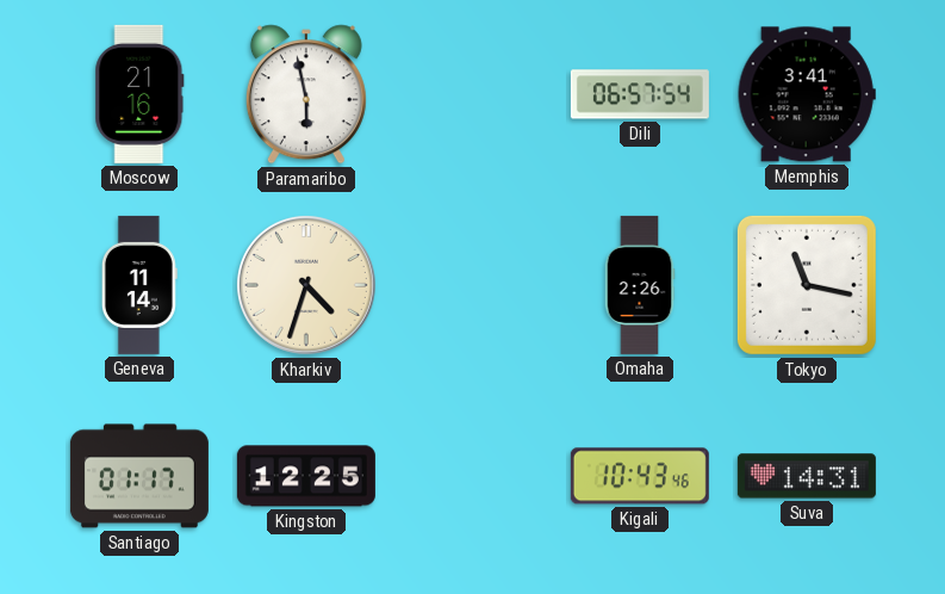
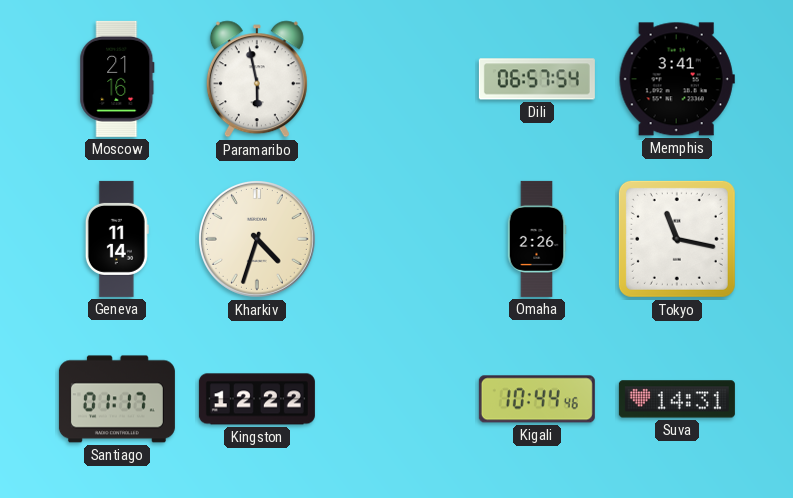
Kingston: 12:25 -> 12:22
Kigali: 10:43 -> 10:44
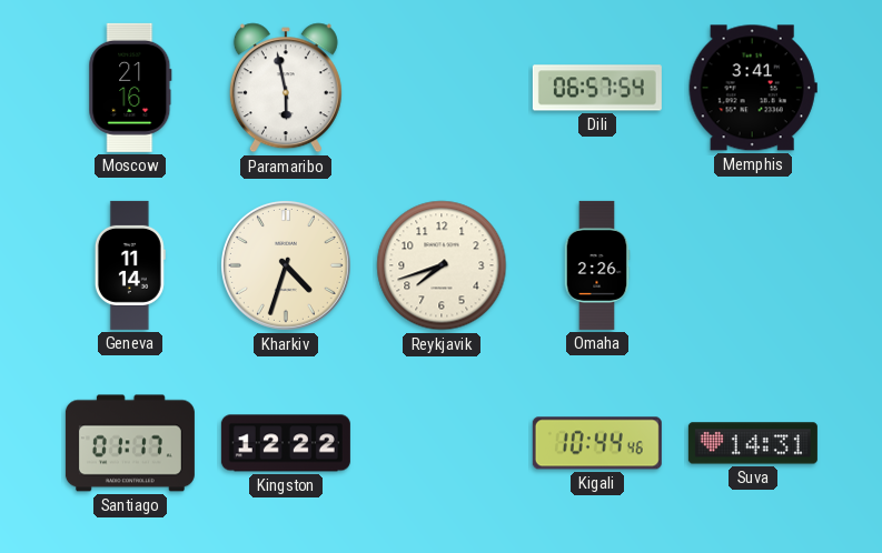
Reykjavik: none -> 7:42
Tokyo: 11:17 -> none
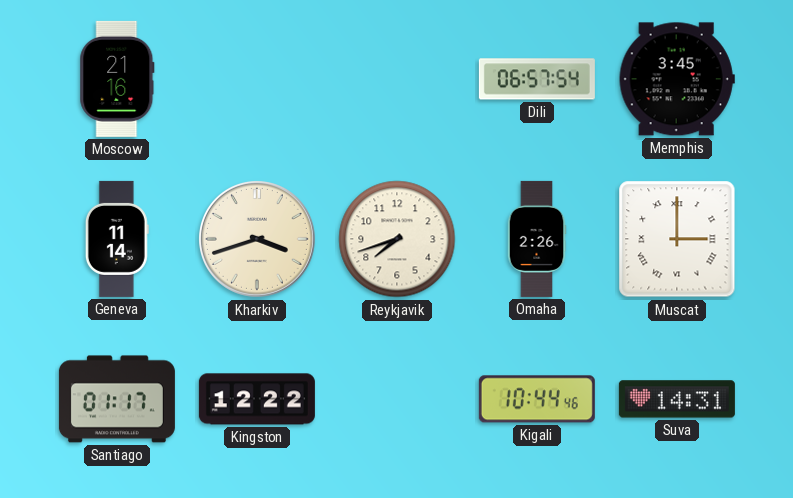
Paramaribo: 5:58 -> none
Memphis: 3:41 -> 3:45
Kharkiv: 4:33 -> 3:42
Muscat: none -> 3:00
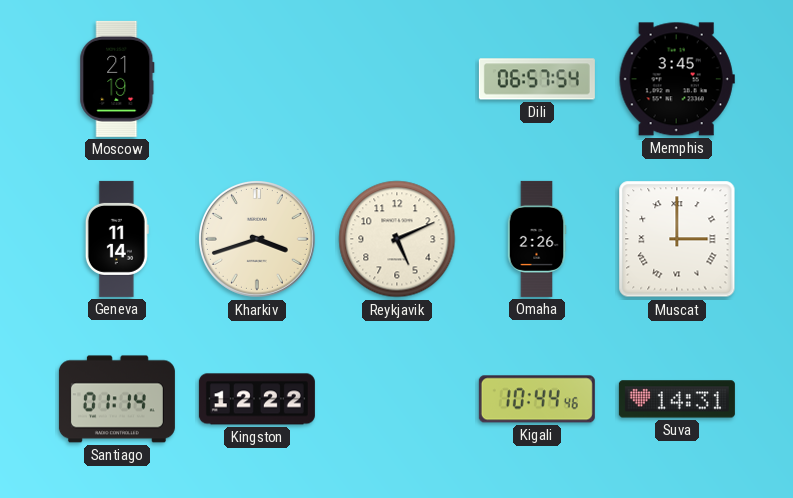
Moscow: 21:16 -> 21:19
Reykjavik: 7:42 -> 5:11
Santiago: 01:17 -> 01:14
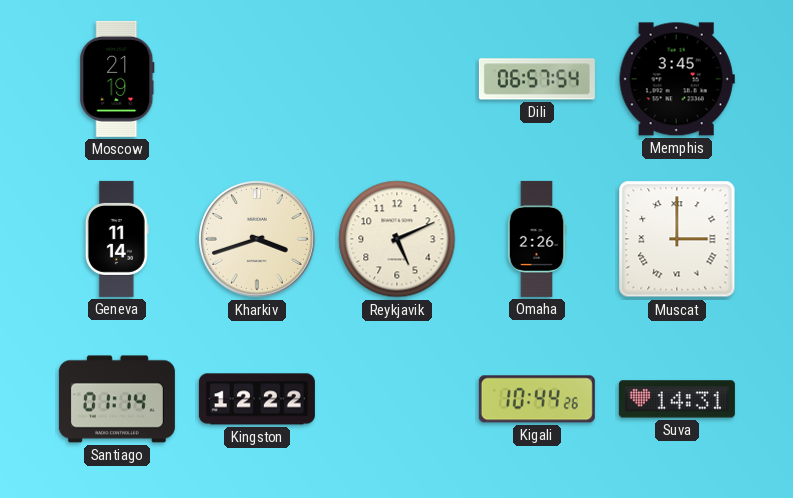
Kigali: 10:44:46 -> 10:44:26
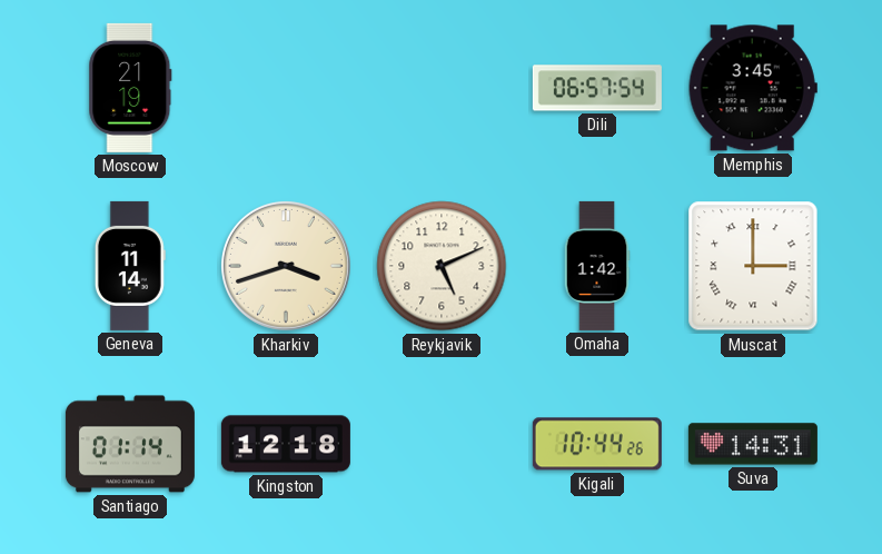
Omaha: 2:26 -> 1:42
Kingston: 12:22 -> 12:18
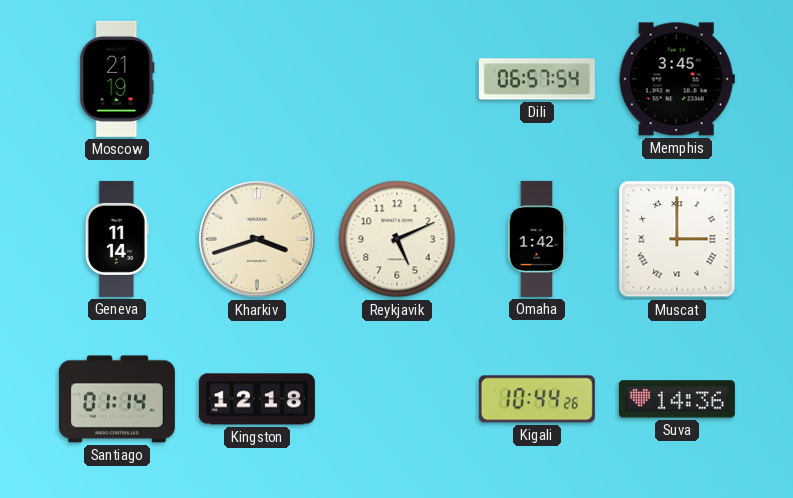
Suva: 14:31 -> 14:36
